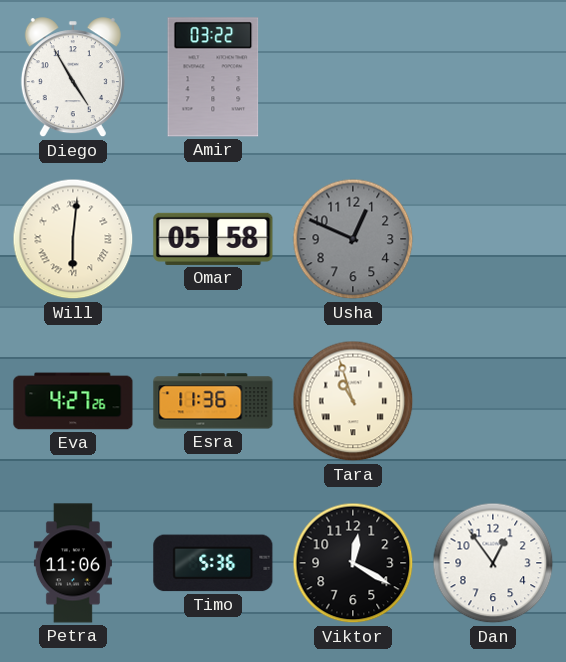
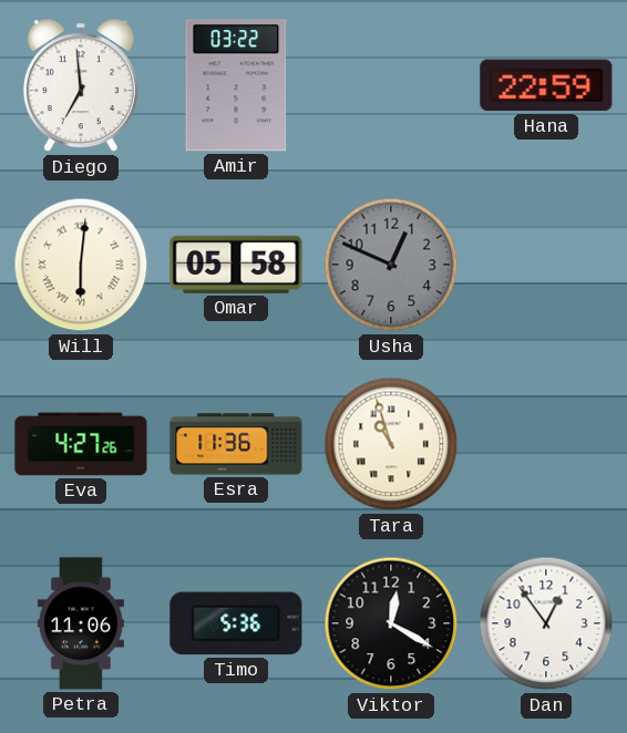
Diego: 4:55 -> 6:59
Hana: none -> 22:59
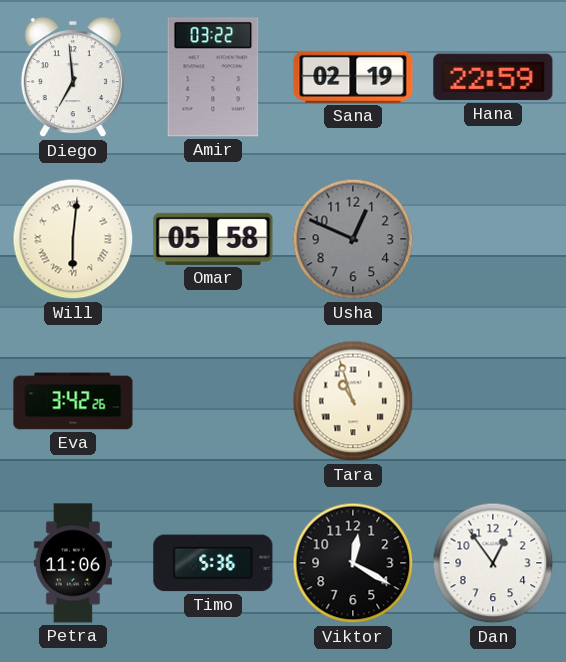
Sana: none -> 02:19
Eva: 4:27 -> 3:42
Esra: 11:36 -> none
